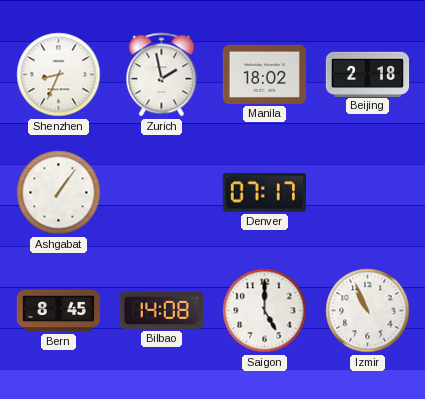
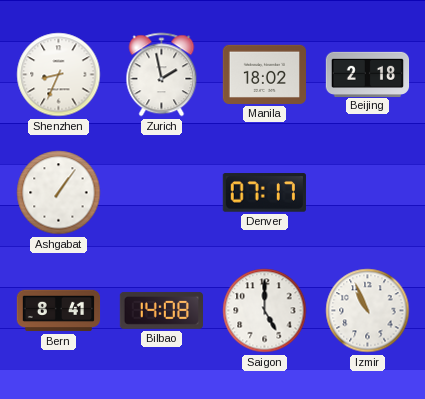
Bern: 8:45 -> 8:41
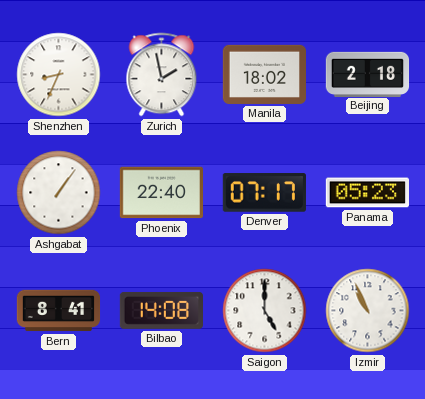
Phoenix: none -> 22:40
Panama: none -> 05:23
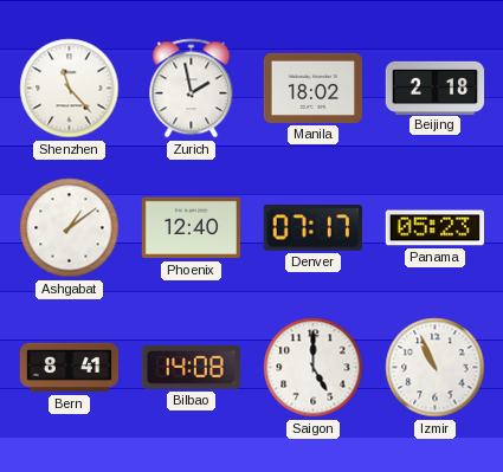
Shenzhen: 8:34 -> 11:23
Ashgabat: 1:06 -> 1:09
Phoenix: 22:40 -> 12:40
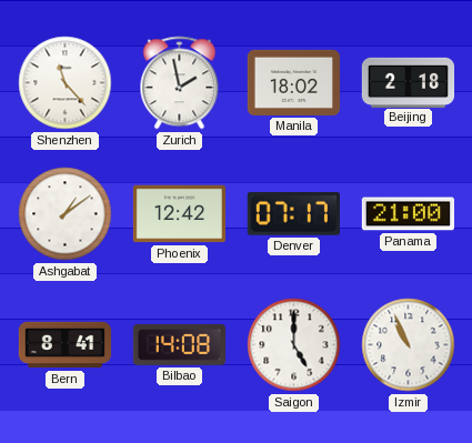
Phoenix: 12:40 -> 12:42
Panama: 05:23 -> 21:00
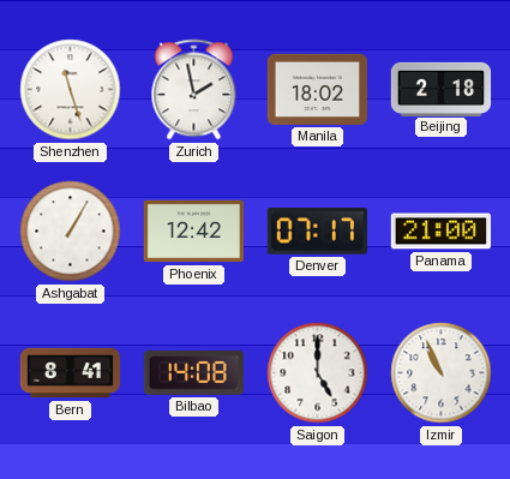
Shenzhen: 11:23 -> 11:27
Ashgabat: 1:09 -> 1:05
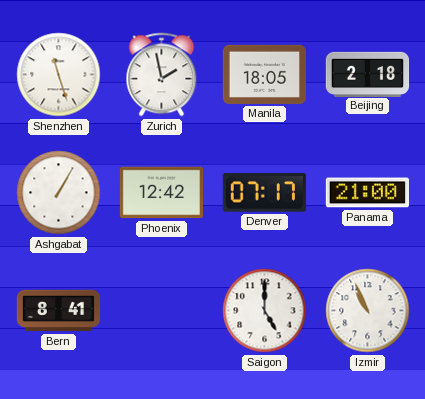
Manila: 18:02 -> 18:05
Bilbao: 14:08 -> none
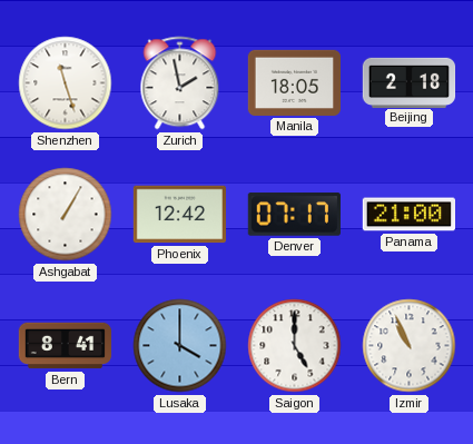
Lusaka: none -> 4:00
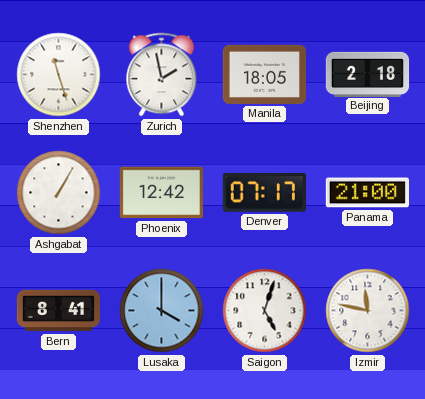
Saigon: 5:00 -> 5:03
Izmir: 10:56 -> 11:47
